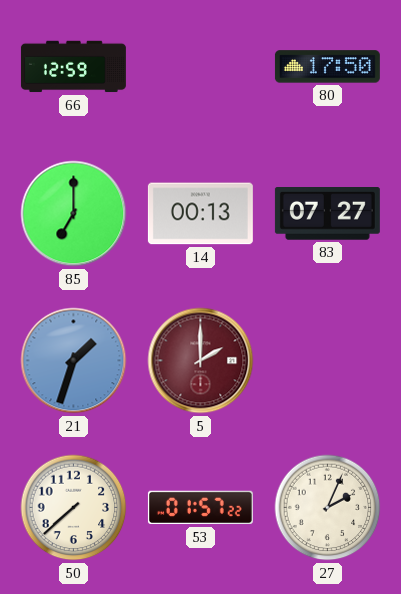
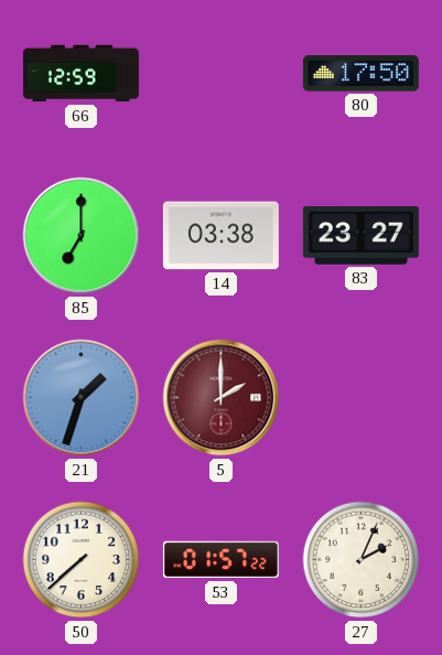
14: 00:13 -> 03:38
83: 07:27 -> 23:27
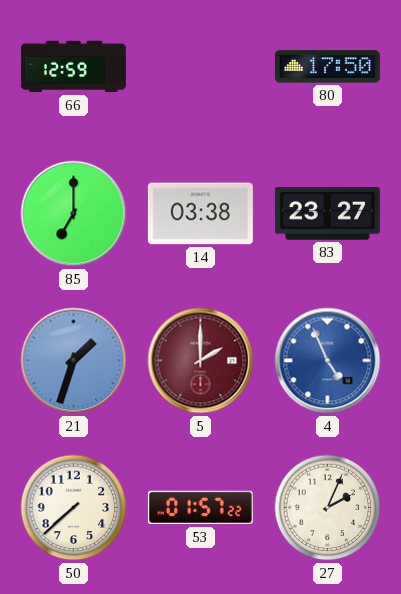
4: none -> 4:56
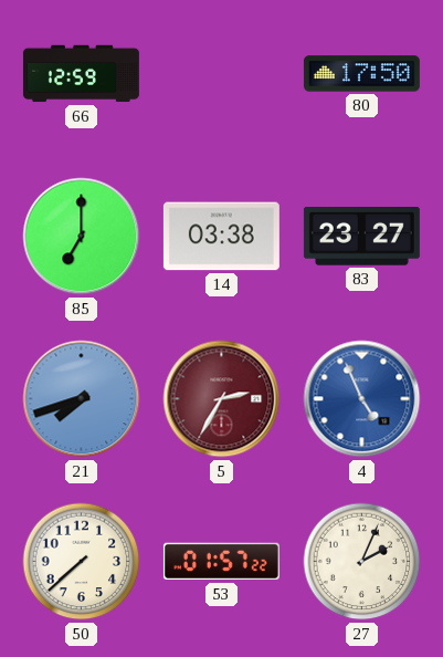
21: 1:33 -> 7:42
5: 2:00 -> 2:35
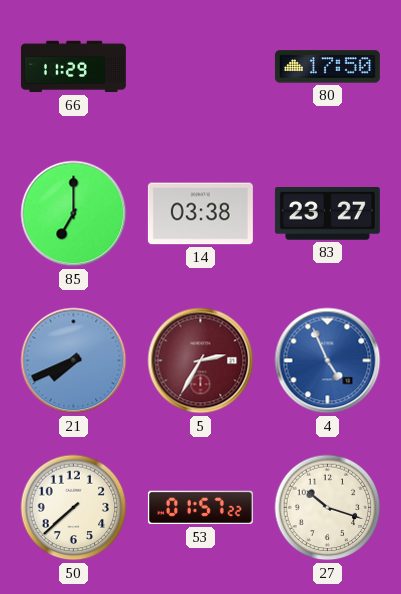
66: 12:59 -> 11:29
21: 7:42 -> 7:41
27: 2:04 -> 10:18
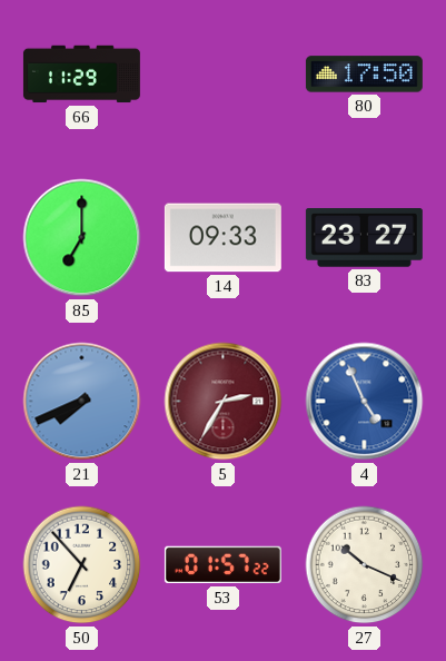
14: 03:38 -> 09:33
50: 7:38 -> 6:53
27: 10:18 -> 10:19
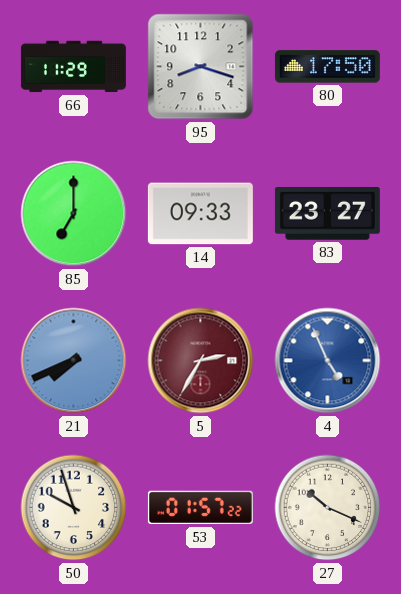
95: none -> 8:18
50: 6:53 -> 9:57
